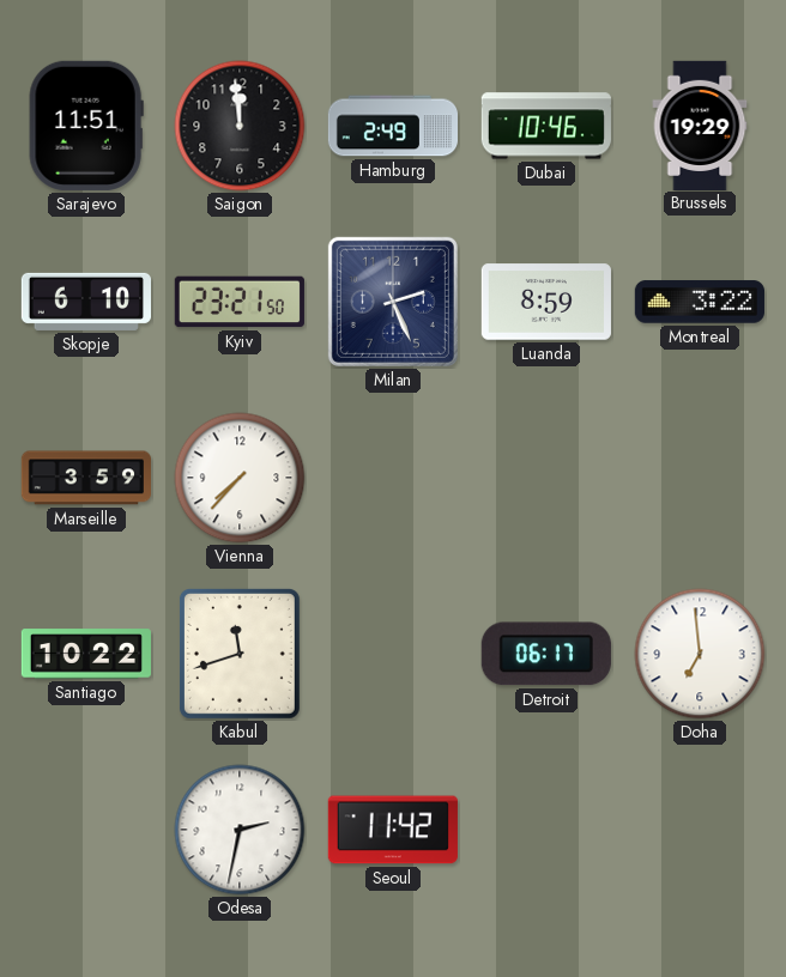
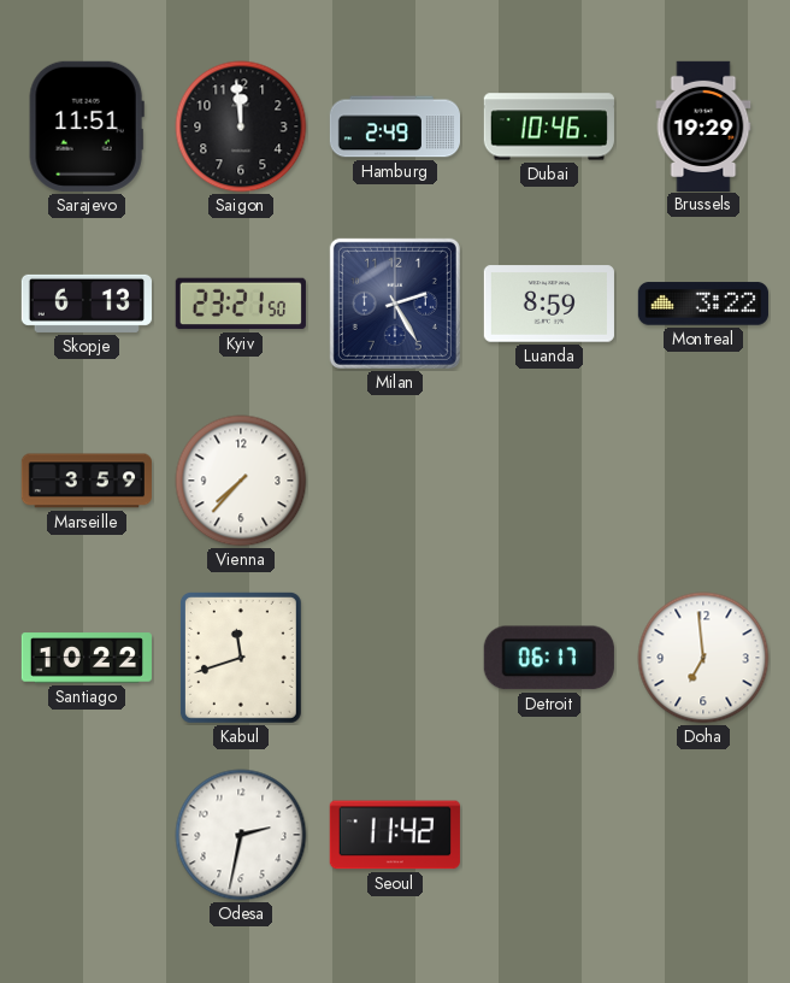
Skopje: 6:10 -> 6:13
Milan: 2:26 -> 2:25
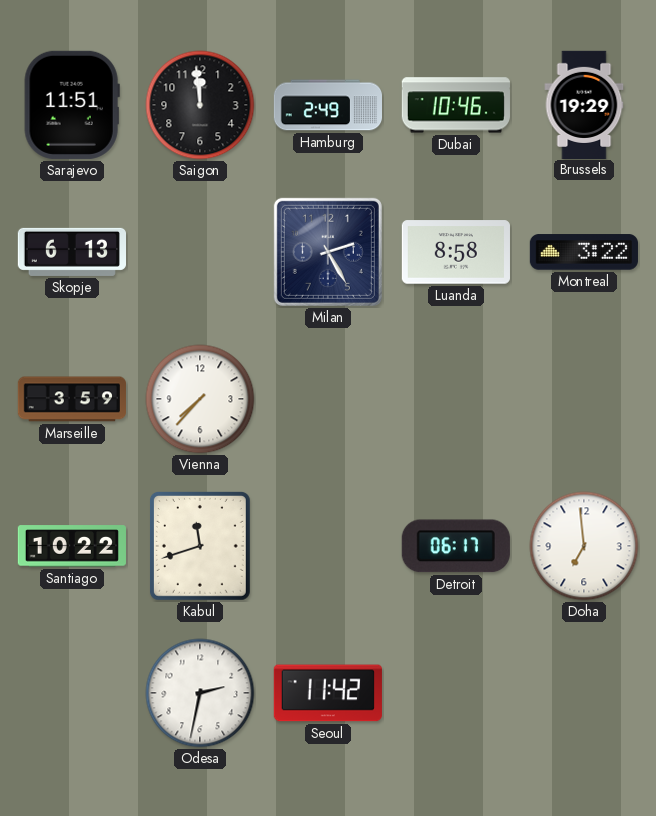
Kyiv: 23:21 -> none
Luanda: 8:59 -> 8:58
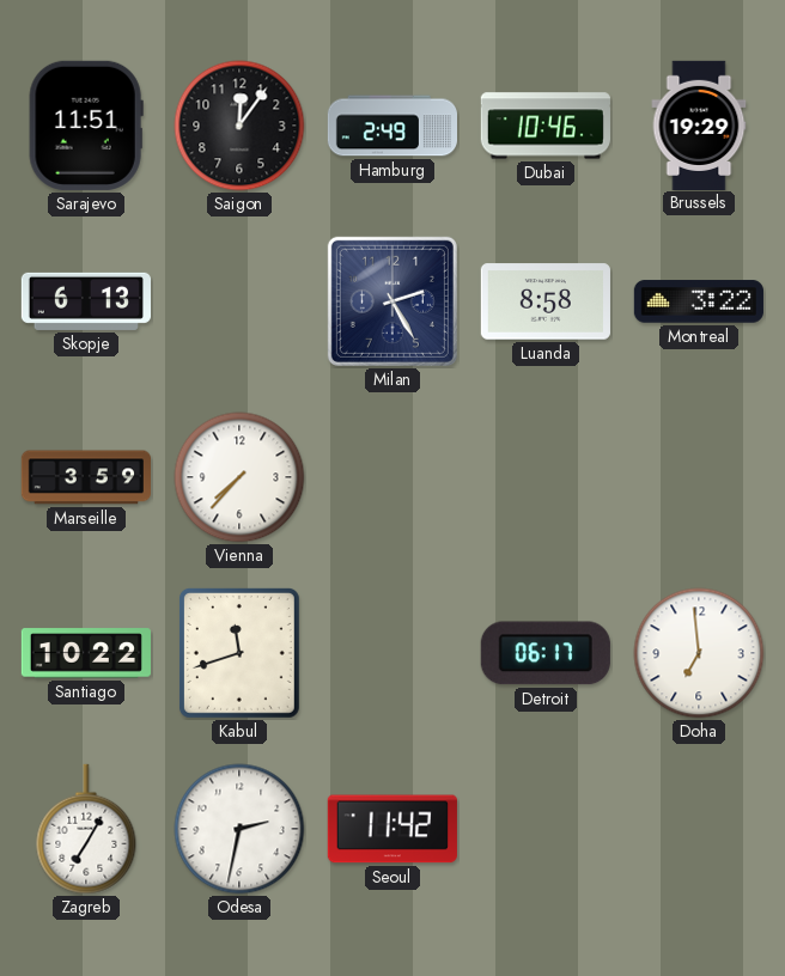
Saigon: 11:59 -> 12:06
Zagreb: none -> 7:05
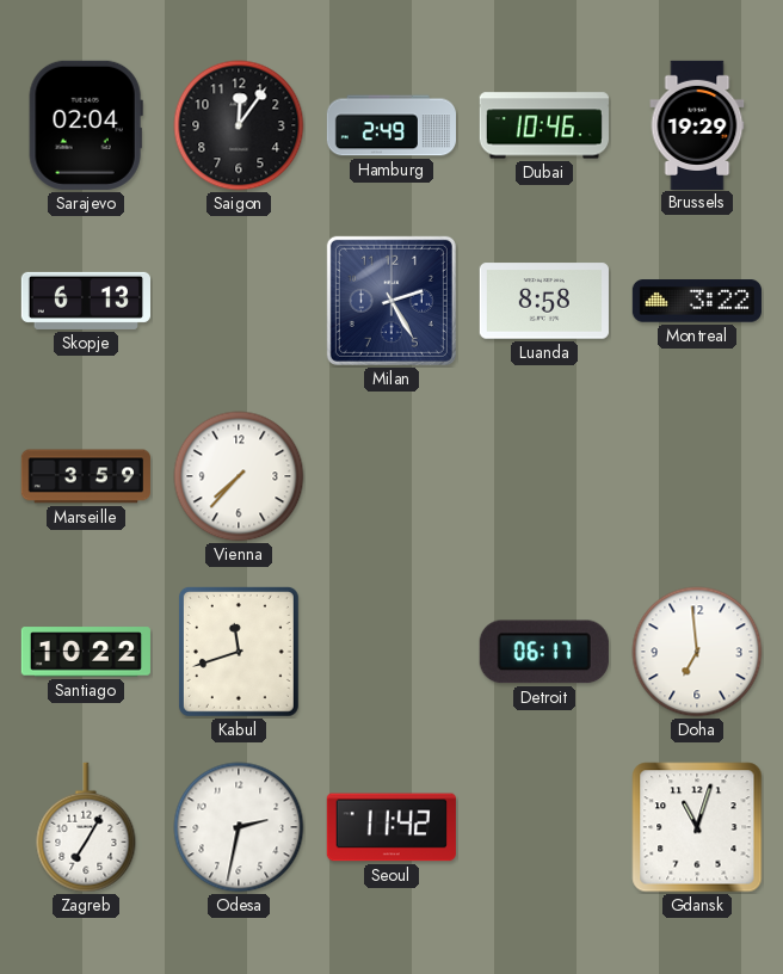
Sarajevo: 11:51 -> 02:04
Gdansk: none -> 11:03
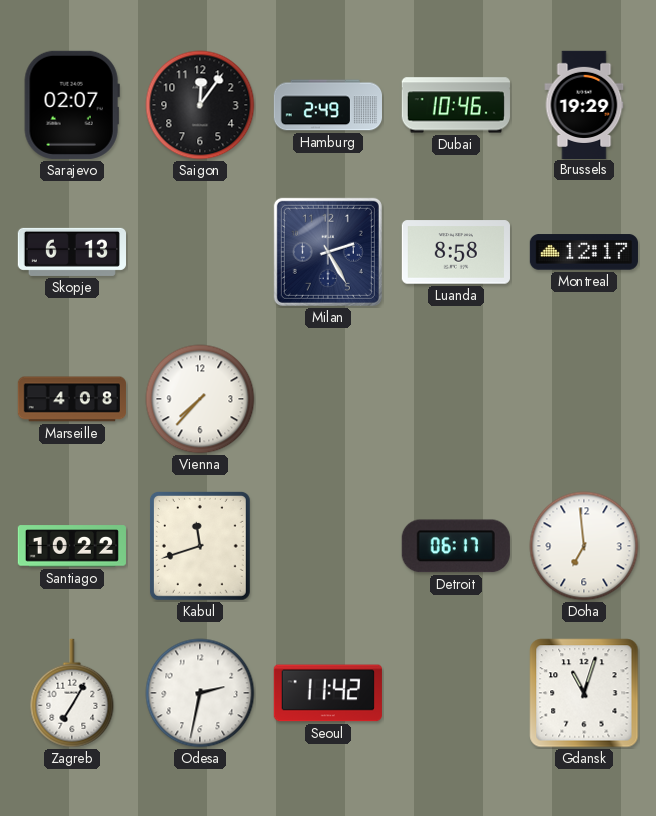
Sarajevo: 02:04 -> 02:07
Montreal: 3:22 -> 12:17
Marseille: 3:59 -> 4:08
